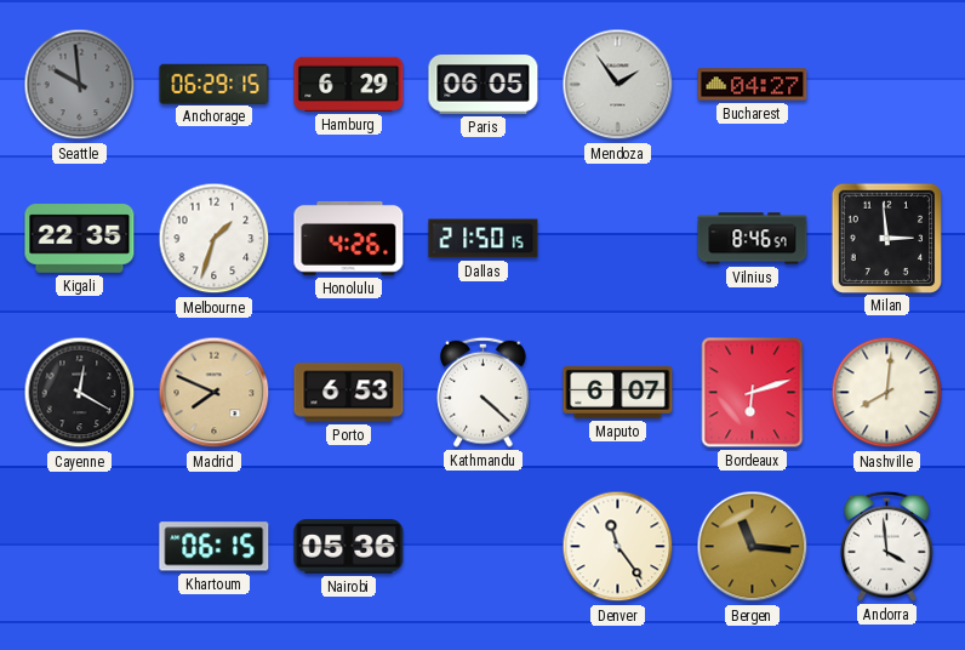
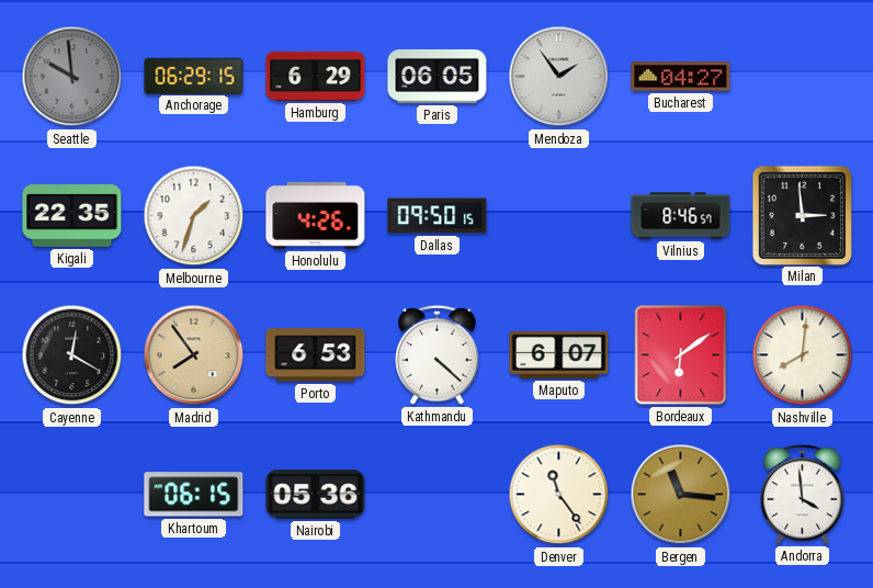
Dallas: 21:50 -> 09:50
Madrid: 7:49 -> 7:54
Bordeaux: 6:12 -> 6:09
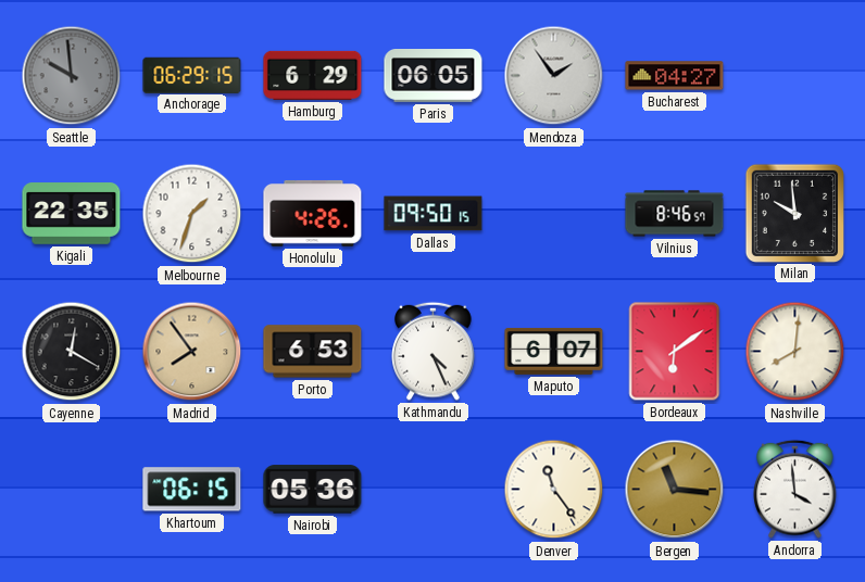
Milan: 2:59 -> 9:59
Kathmandu: 4:22 -> 4:26
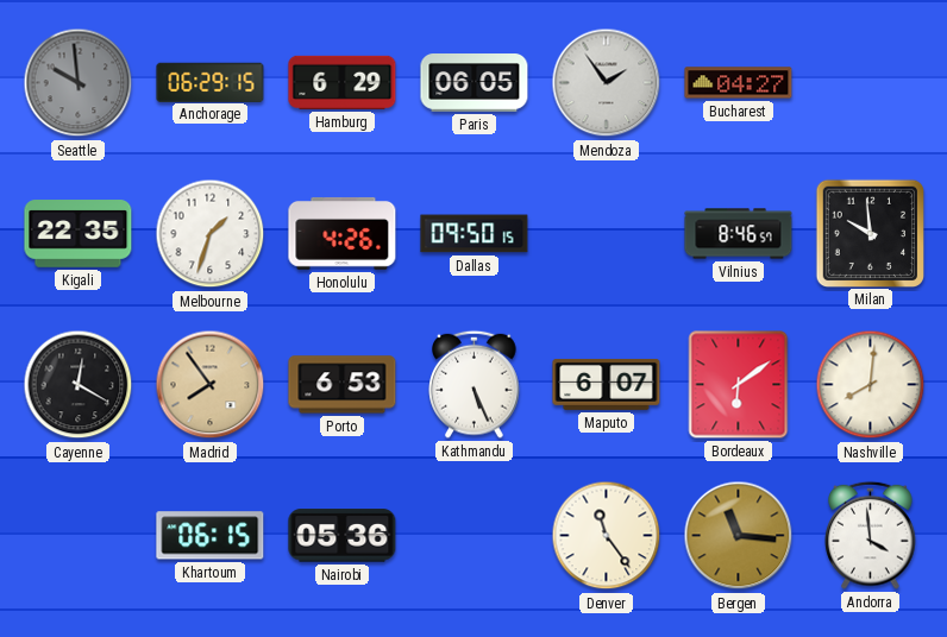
Kathmandu: 4:26 -> 5:26
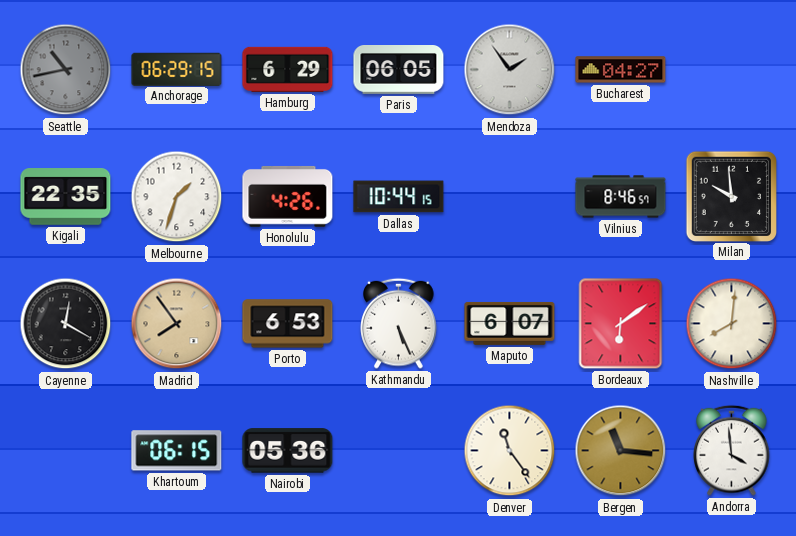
Seattle: 9:59 -> 10:43
Dallas: 09:50 -> 10:44
